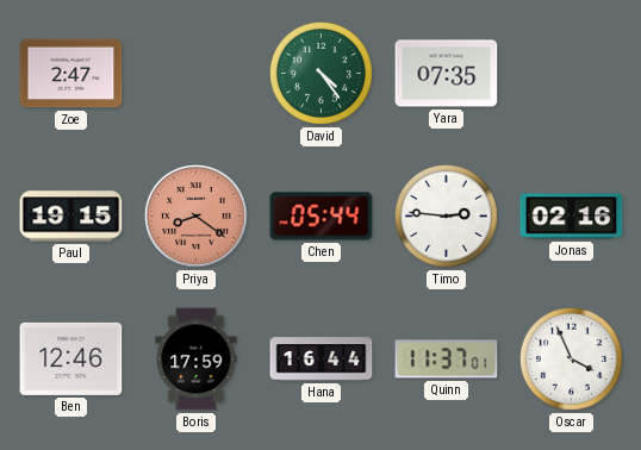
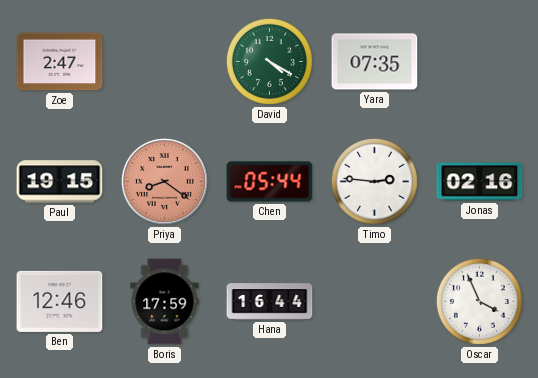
David: 4:24 -> 4:20
Quinn: 11:37 -> none
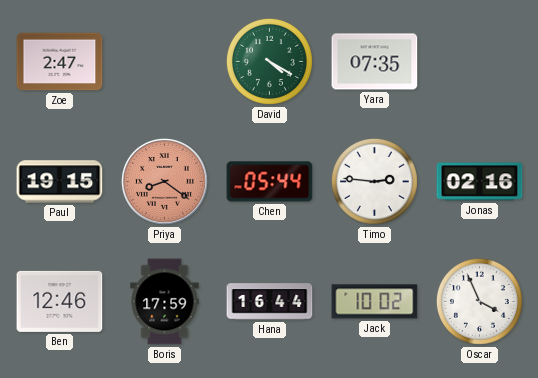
Jack: none -> 10:02
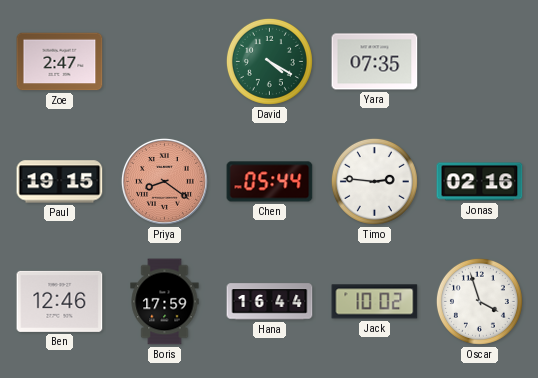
Oscar: 3:56 -> 3:57
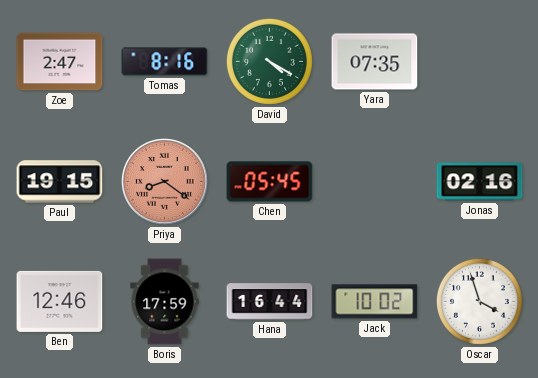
Tomas: none -> 8:16
Chen: 05:44 -> 05:45
Timo: 2:46 -> none
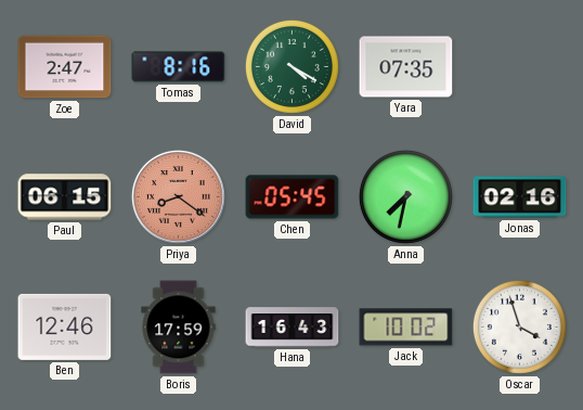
Paul: 19:15 -> 06:15
Anna: none -> 7:32
Hana: 16:44 -> 16:43
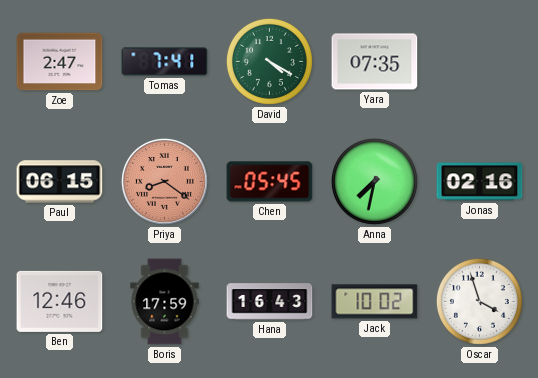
Tomas: 8:16 -> 7:41
